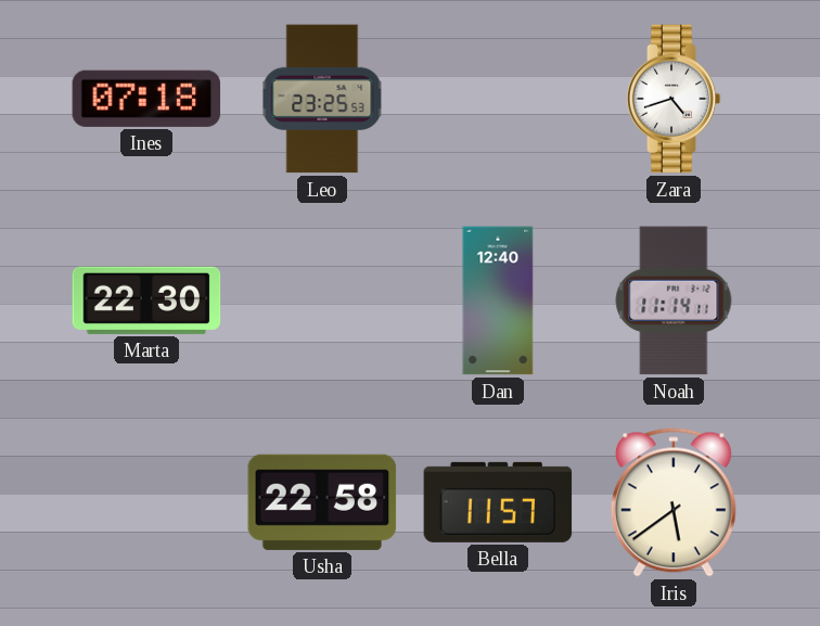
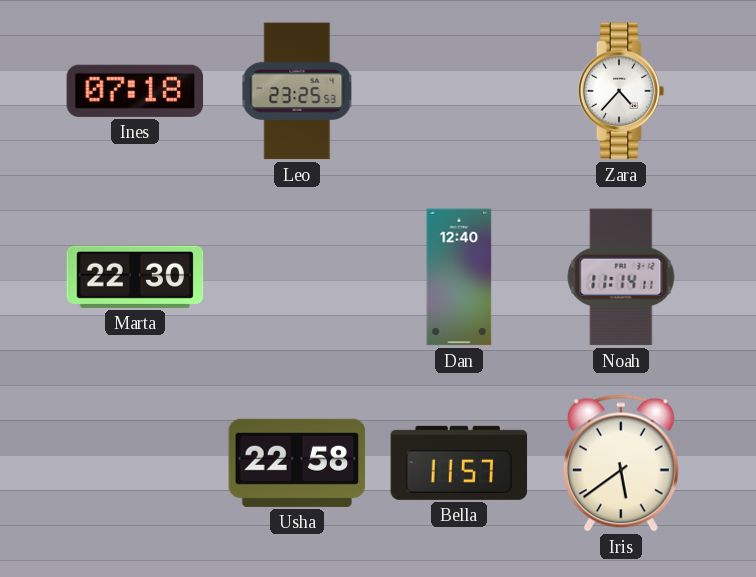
Zara: 4:42 -> 4:37
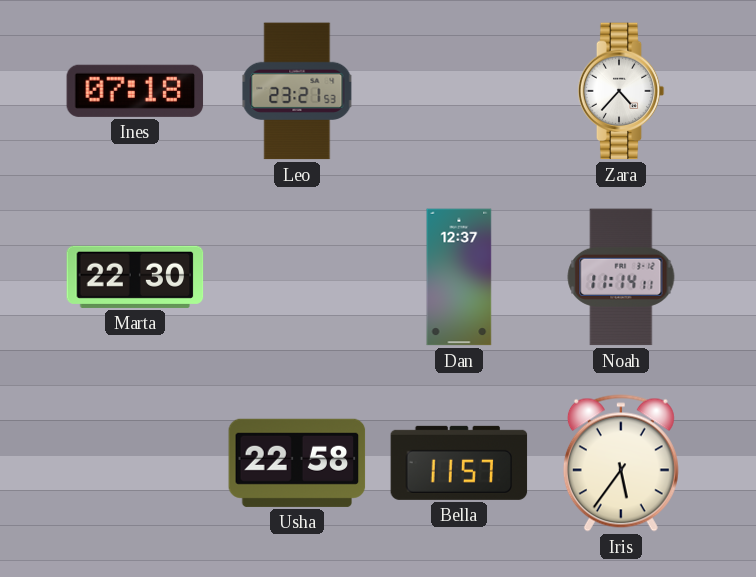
Leo: 23:25 -> 23:21
Dan: 12:40 -> 12:37
Iris: 5:39 -> 5:36
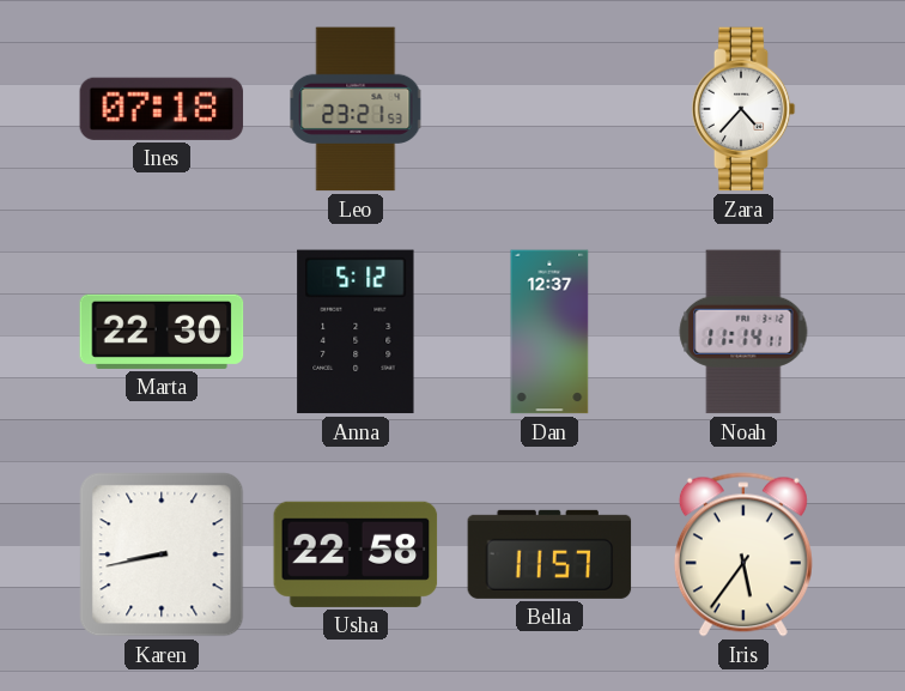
Anna: none -> 5:12
Karen: none -> 8:43
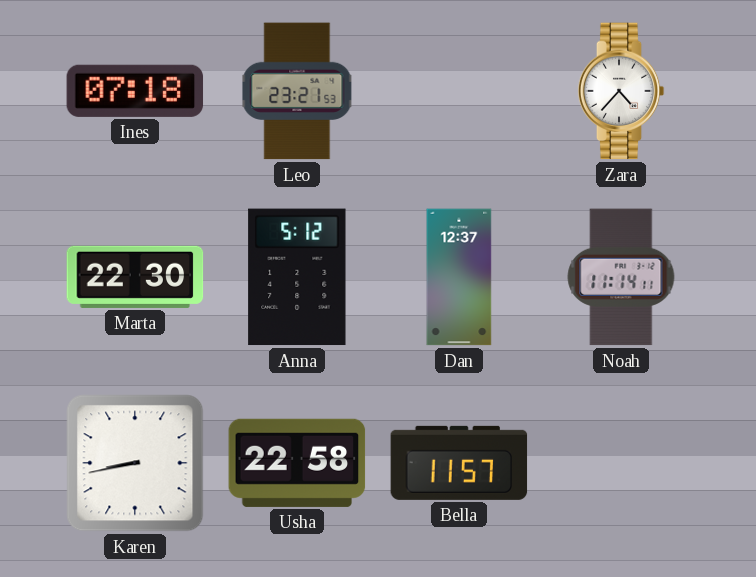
Iris: 5:36 -> none
